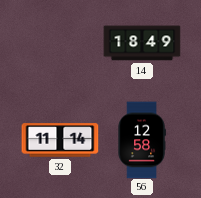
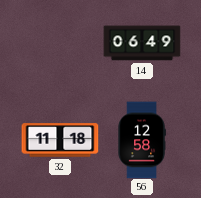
14: 18:49 -> 06:49
32: 11:14 -> 11:18
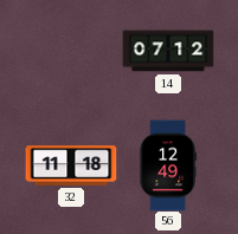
14: 06:49 -> 07:12
56: 12:58 -> 12:49
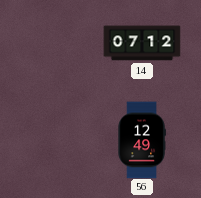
32: 11:18 -> none
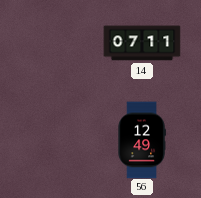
14: 07:12 -> 07:11
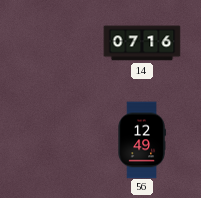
14: 07:11 -> 07:16
